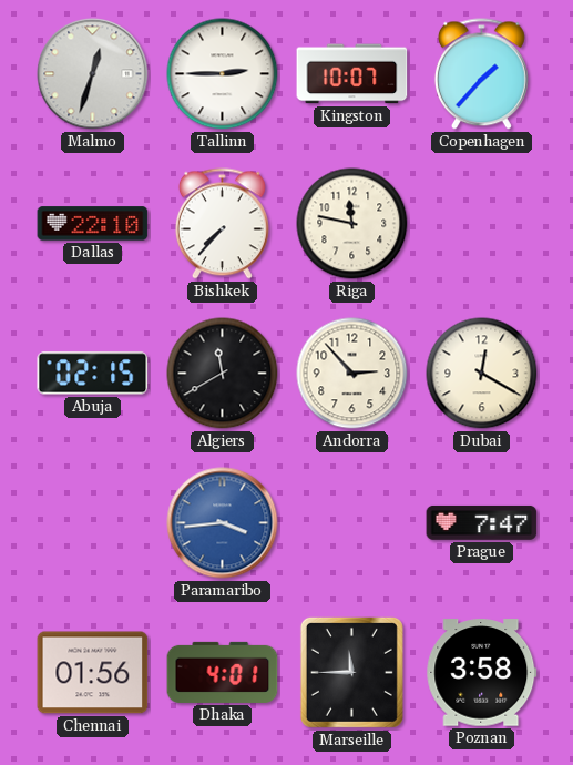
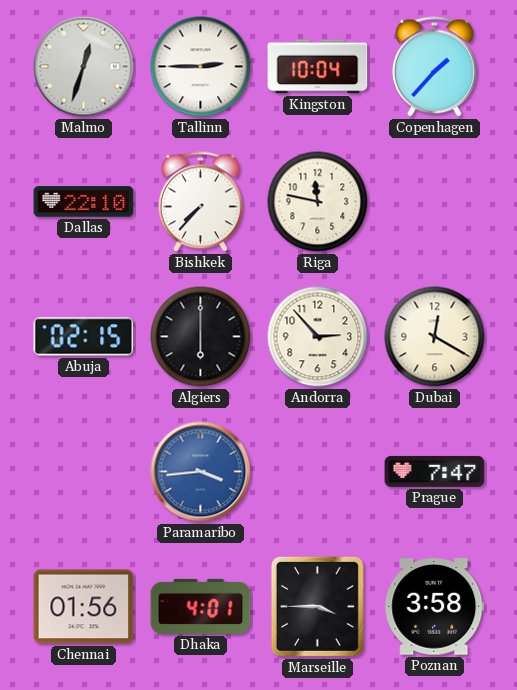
Kingston: 10:07 -> 10:04
Algiers: 11:40 -> 6:00
Marseille: 11:45 -> 3:45
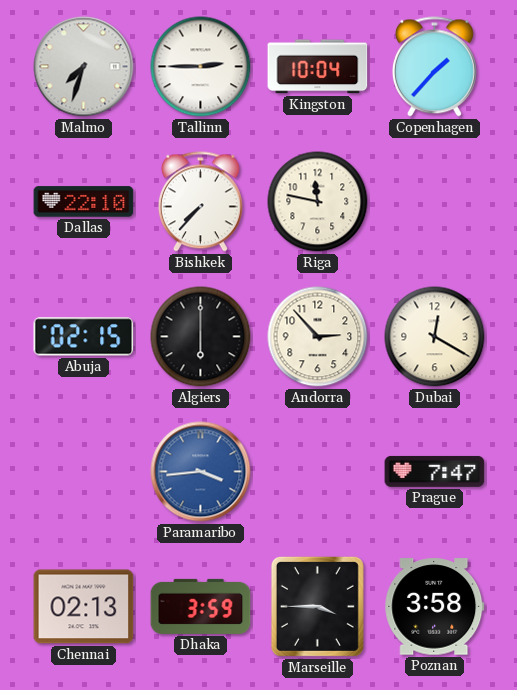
Malmo: 12:33 -> 7:33
Chennai: 01:56 -> 02:13
Dhaka: 4:01 -> 3:59
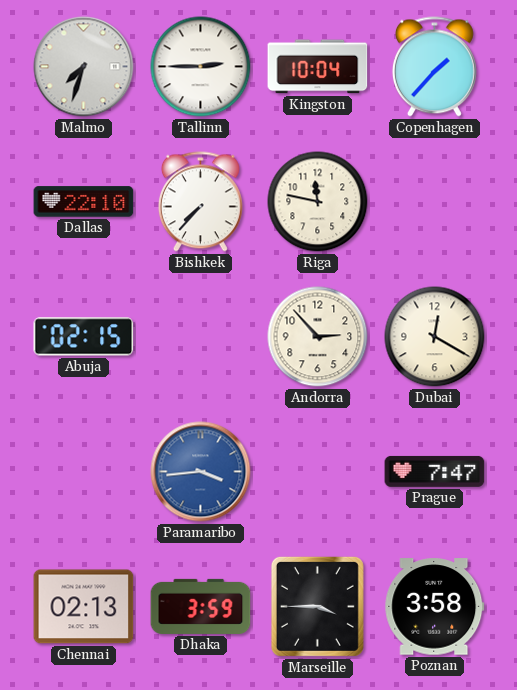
Algiers: 6:00 -> none
